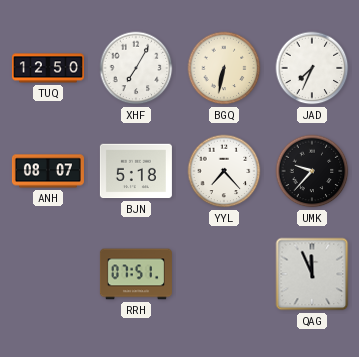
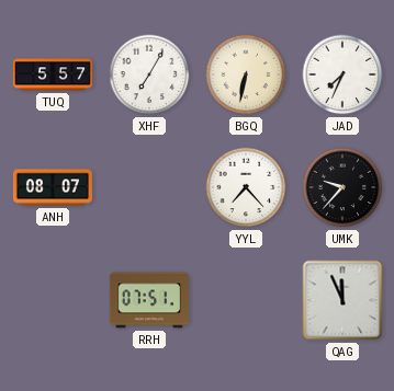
TUQ: 12:50 -> 5:57
BJN: 5:18 -> none
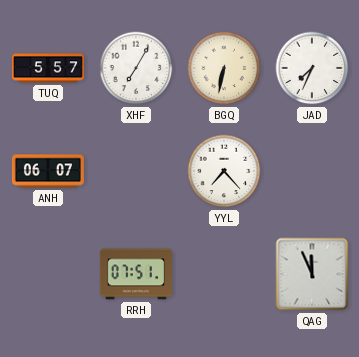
ANH: 08:07 -> 06:07
UMK: 9:37 -> none
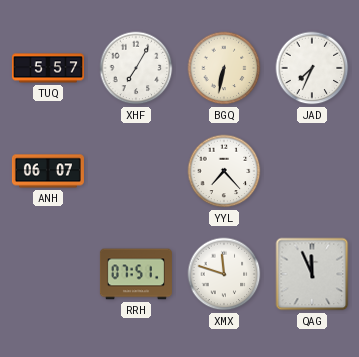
XMX: none -> 11:48
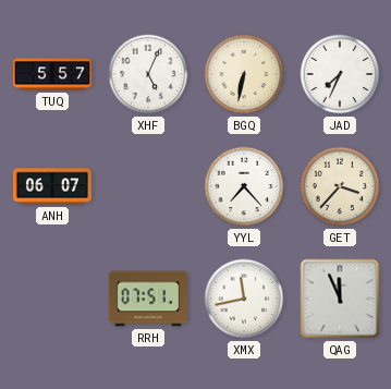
XHF: 7:05 -> 5:04
GET: none -> 3:37
XMX: 11:48 -> 11:43
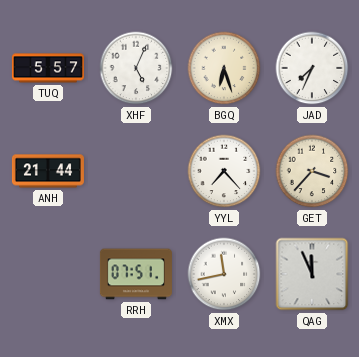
BGQ: 6:32 -> 6:27
ANH: 06:07 -> 21:44
